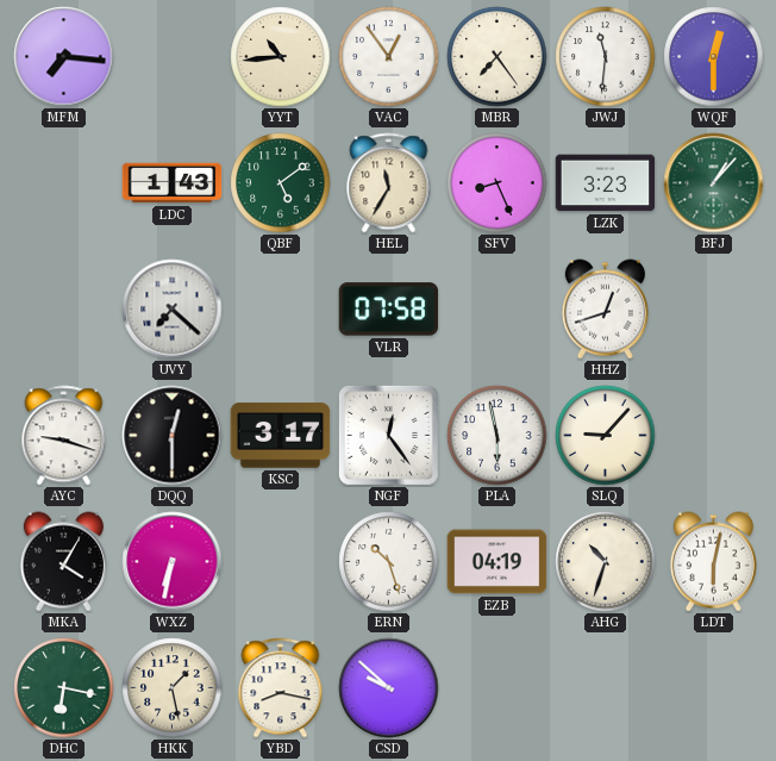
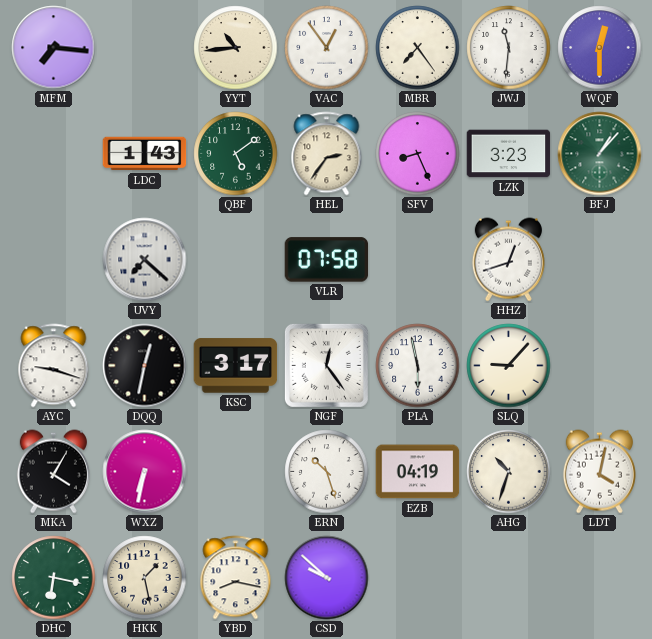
HEL: 11:35 -> 2:36
DQQ: 12:30 -> 12:32
LDT: 6:02 -> 4:02
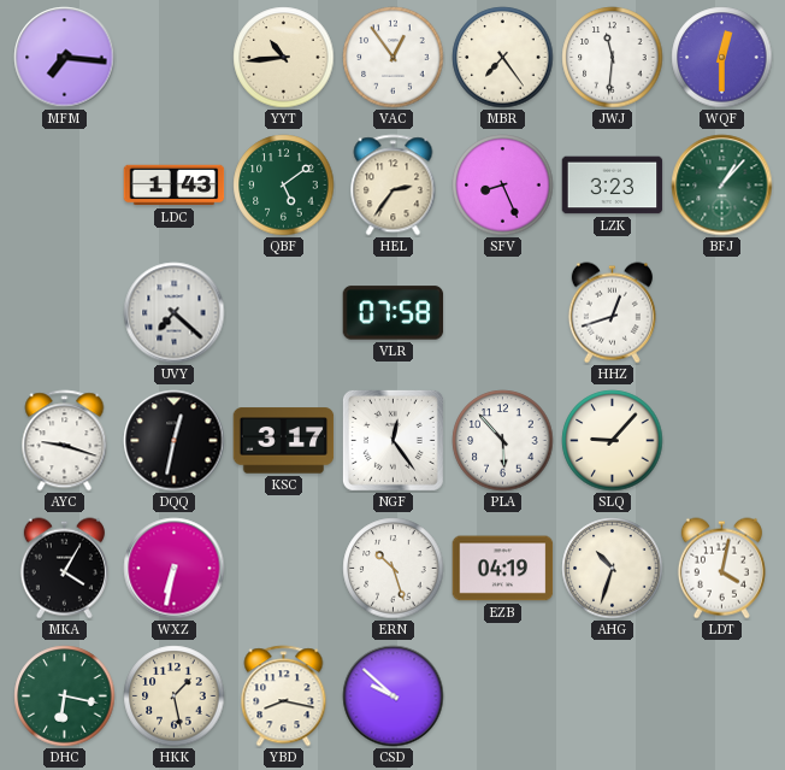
PLA: 5:58 -> 5:53
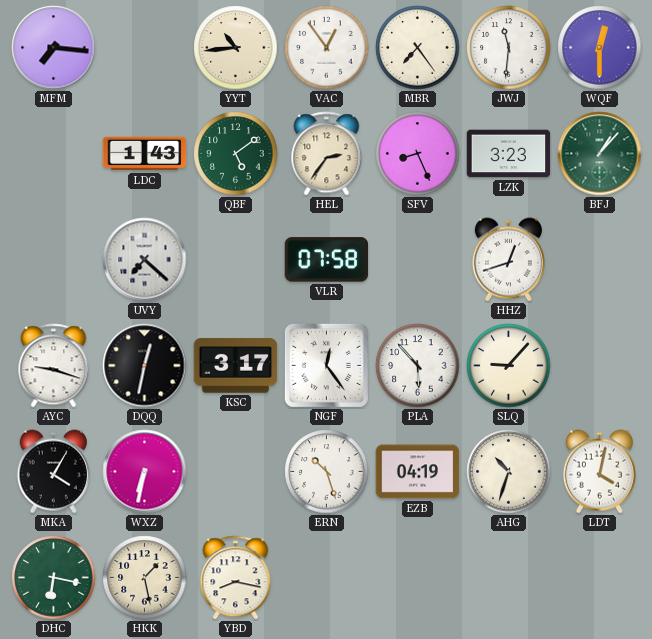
CSD: 9:52 -> none
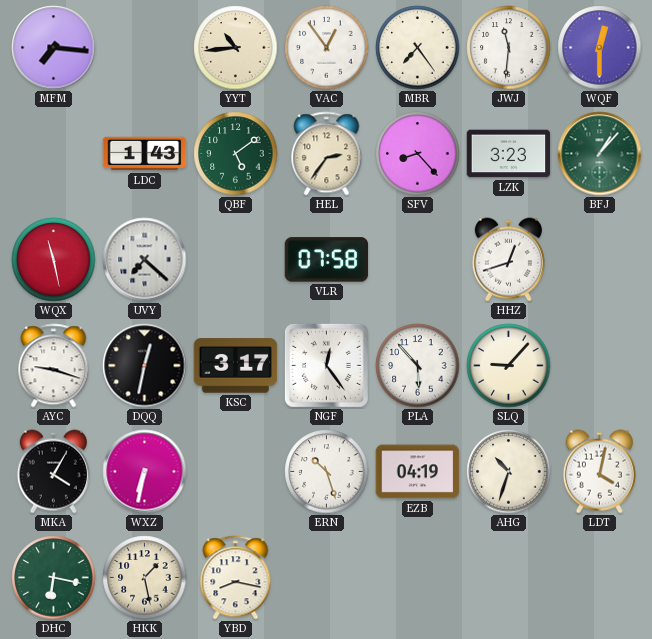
SFV: 8:26 -> 8:23
WQX: none -> 11:28
